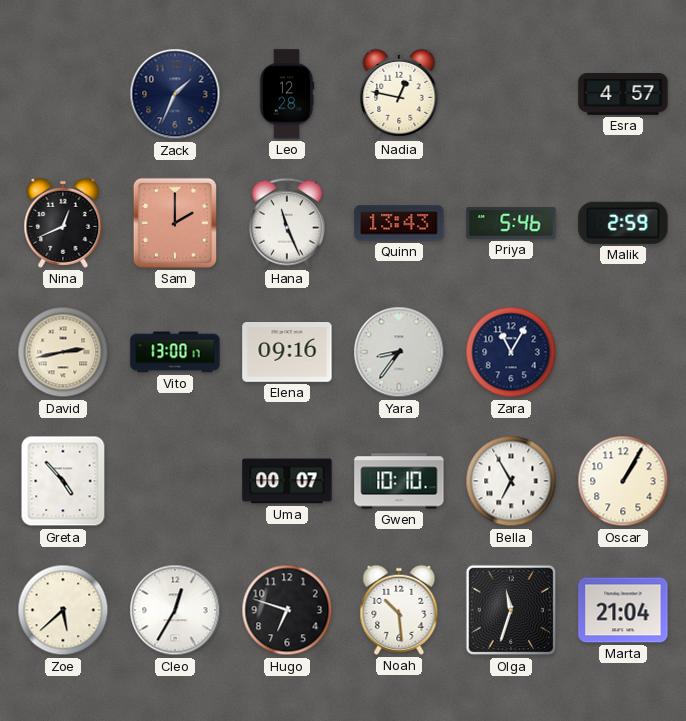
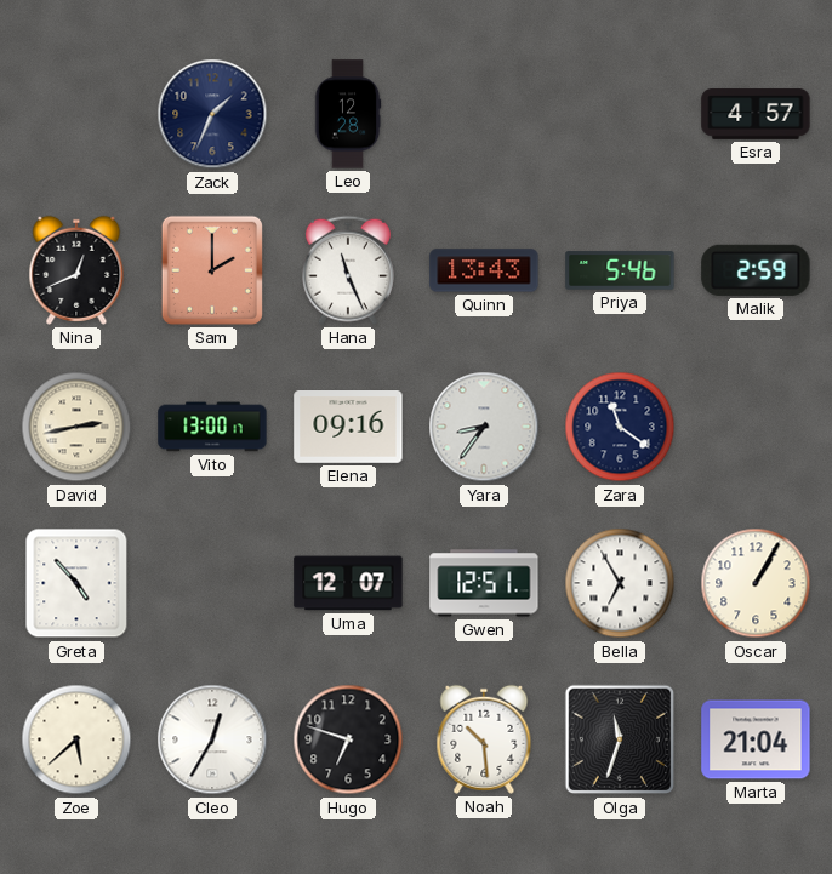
Nadia: 12:47 -> none
Zara: 11:05 -> 11:21
Uma: 00:07 -> 12:07
Gwen: 10:10 -> 12:51
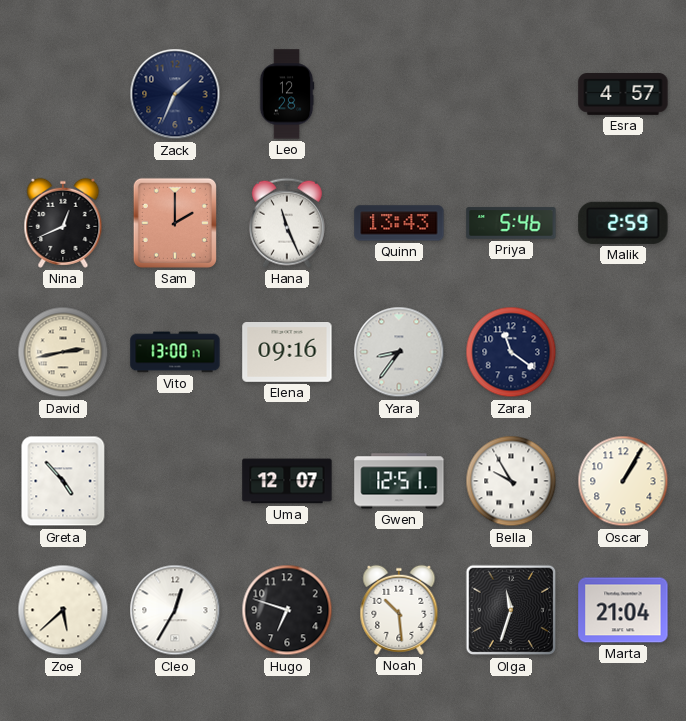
Bella: 6:55 -> 9:55
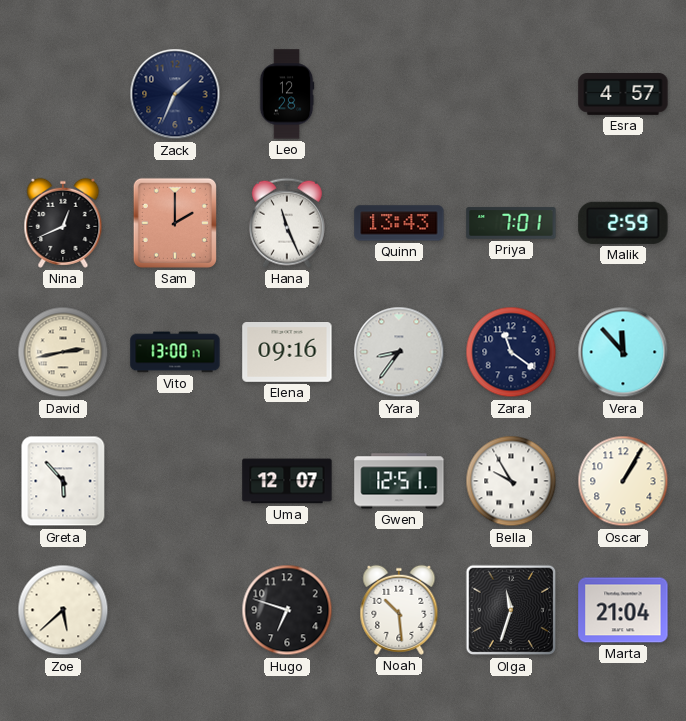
Priya: 5:46 -> 7:01
Vera: none -> 11:53
Greta: 4:53 -> 5:53
Cleo: 12:35 -> none
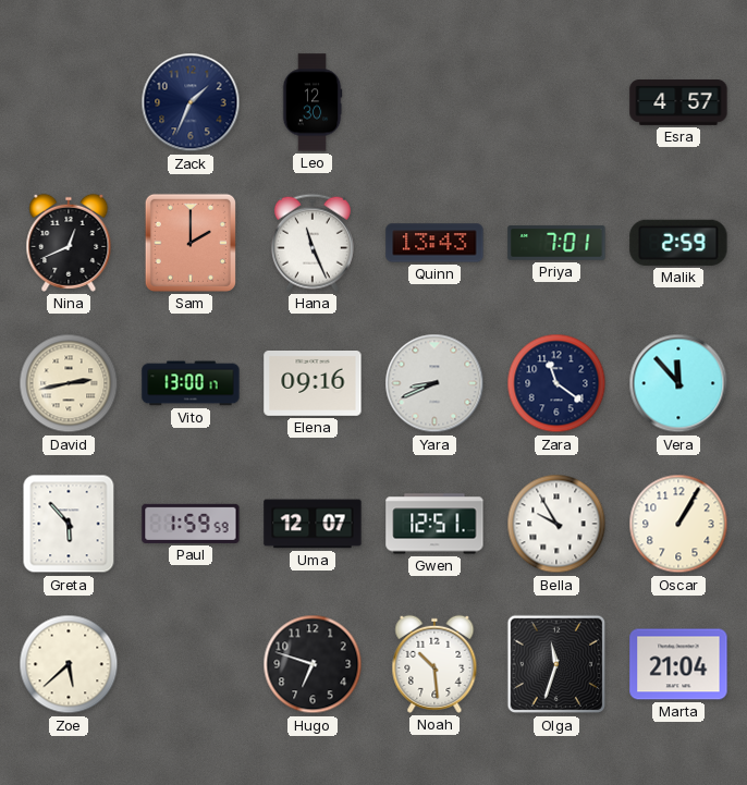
Leo: 12:28 -> 12:30
Yara: 8:36 -> 8:41
Paul: none -> 1:59
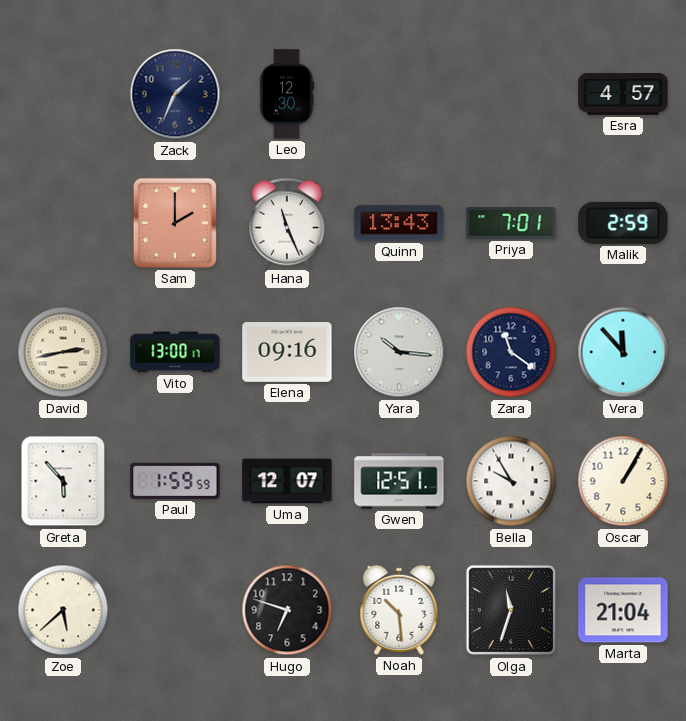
Nina: 12:41 -> none
Yara: 8:41 -> 10:16
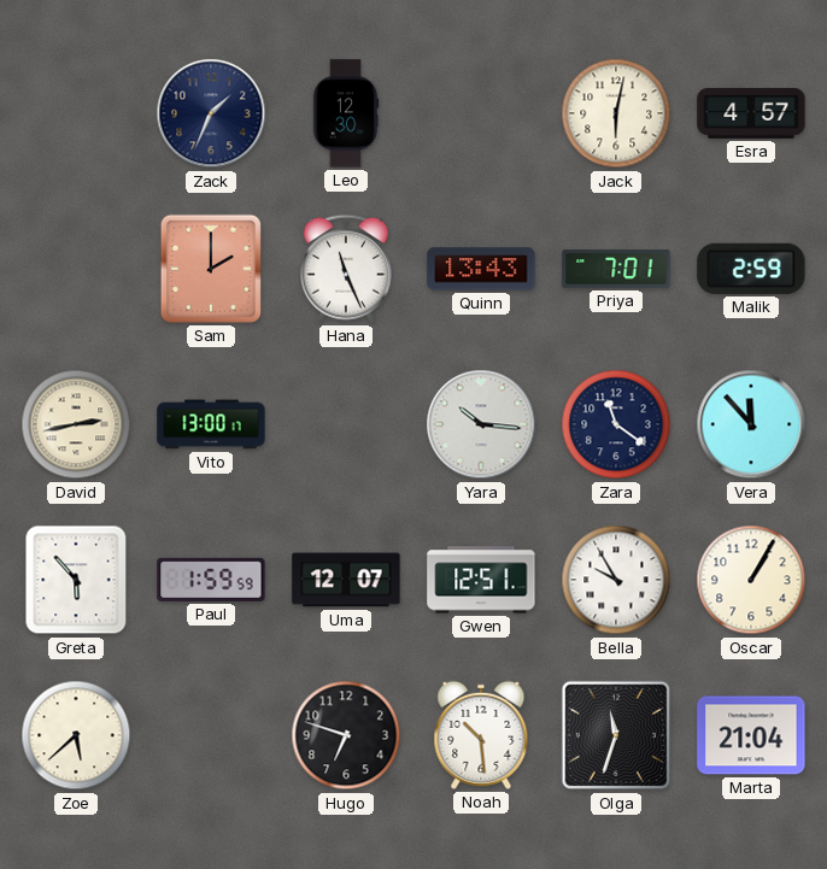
Jack: none -> 6:02
Elena: 09:16 -> none
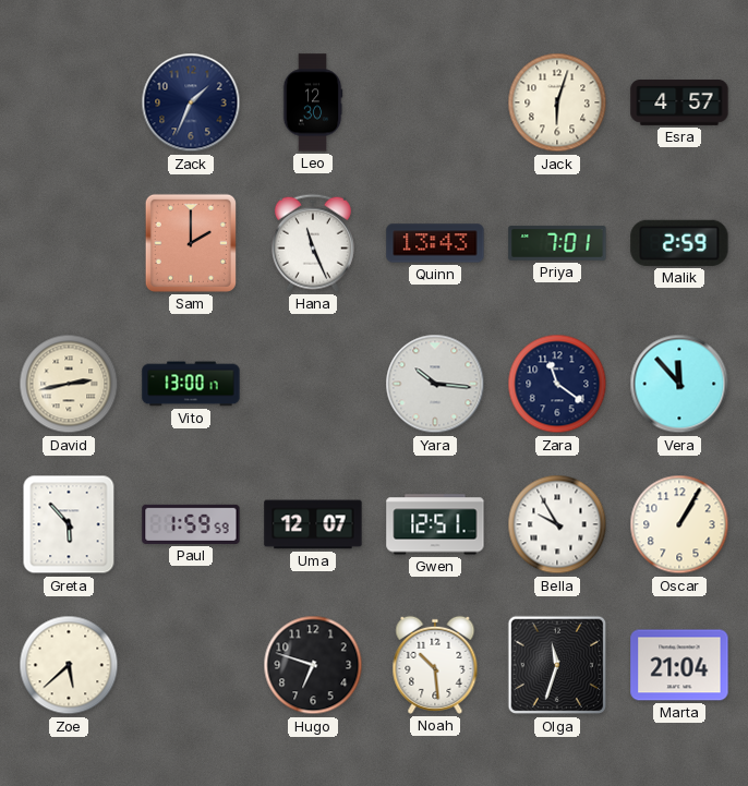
Jack: 6:02 -> 6:03
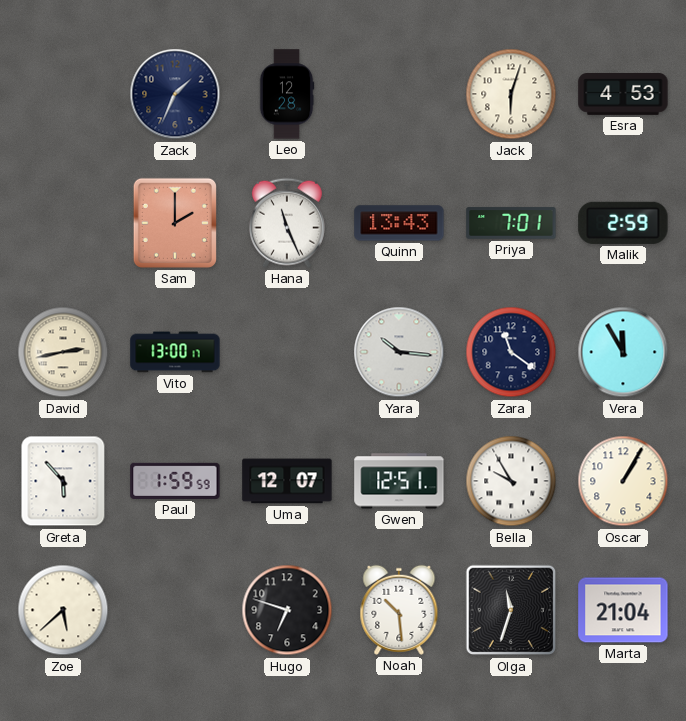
Leo: 12:30 -> 12:28
Esra: 4:57 -> 4:53
Vera: 11:53 -> 11:55
